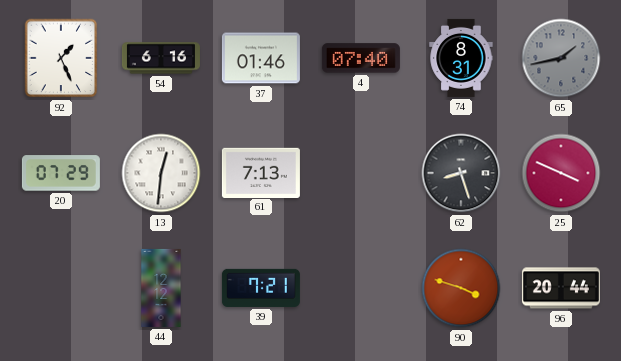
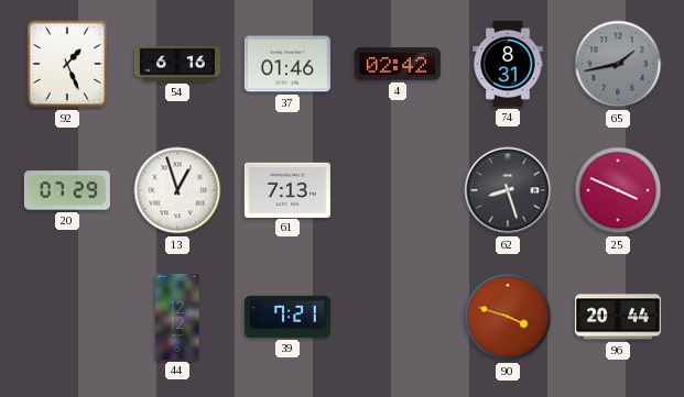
4: 07:40 -> 02:42
13: 12:31 -> 12:57
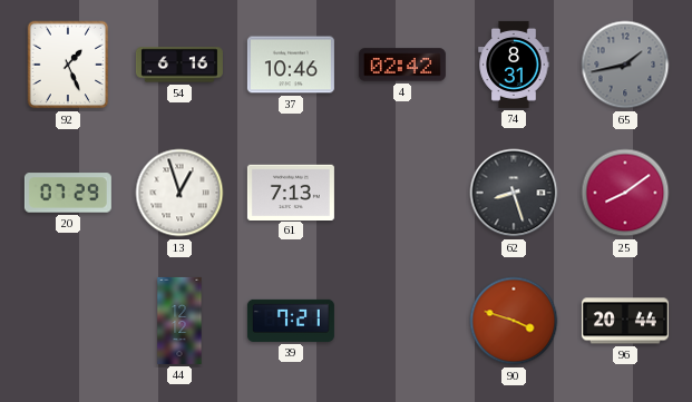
37: 01:46 -> 10:46
25: 3:49 -> 8:09
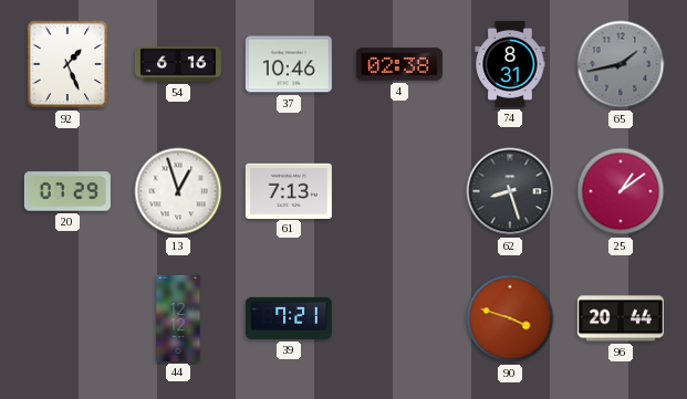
4: 02:42 -> 02:38
25: 8:09 -> 1:09
